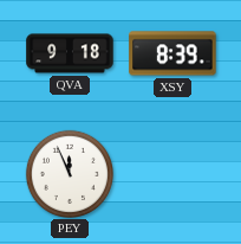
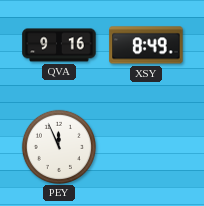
QVA: 9:18 -> 9:16
XSY: 8:39 -> 8:49
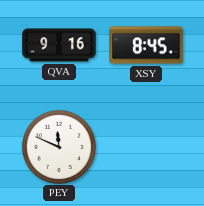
XSY: 8:49 -> 8:45
PEY: 11:56 -> 11:49
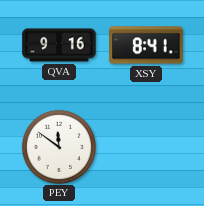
XSY: 8:45 -> 8:41
PEY: 11:49 -> 11:51
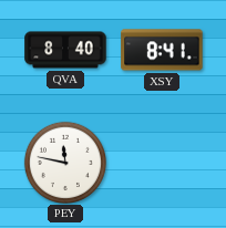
QVA: 9:16 -> 8:40
PEY: 11:51 -> 11:47
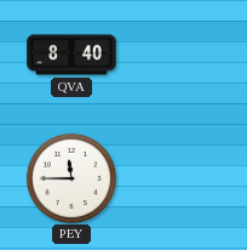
XSY: 8:41 -> none
PEY: 11:47 -> 11:45
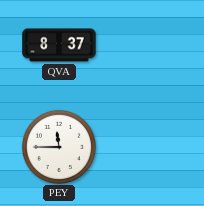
QVA: 8:40 -> 8:37
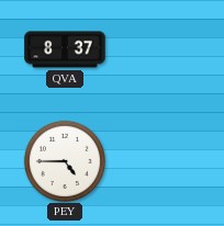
PEY: 11:45 -> 4:45
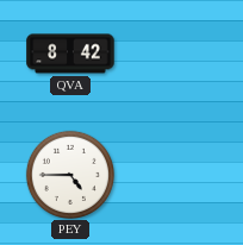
QVA: 8:37 -> 8:42
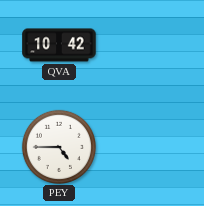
QVA: 8:42 -> 10:42
